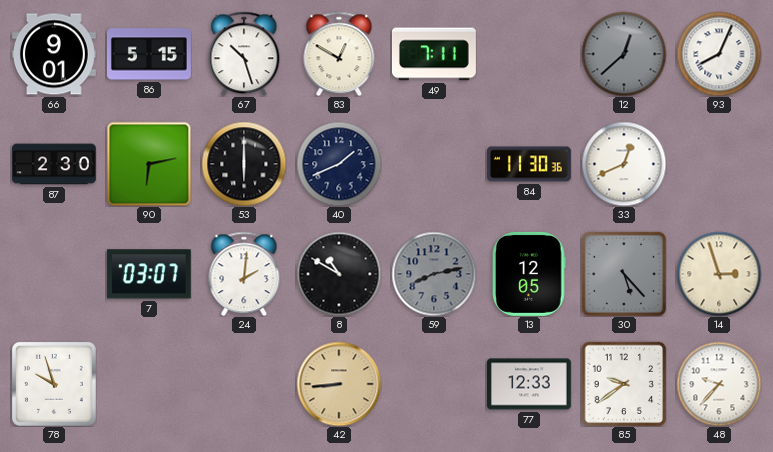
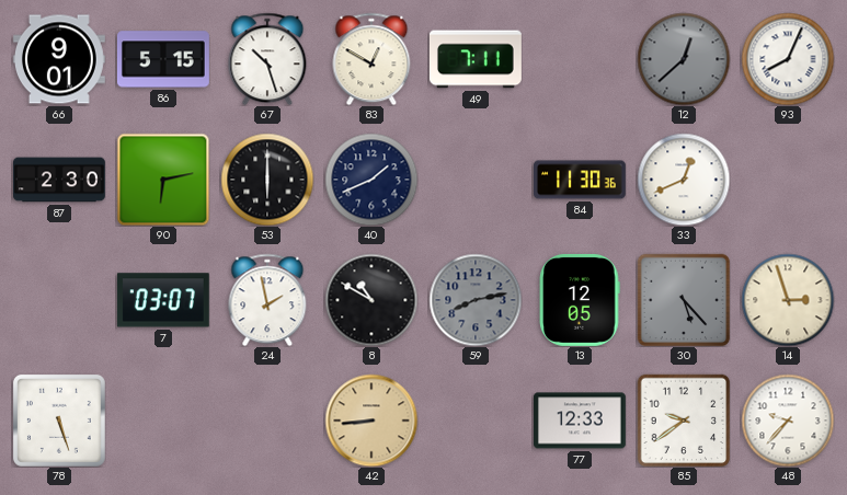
24: 2:01 -> 1:58
78: 9:57 -> 5:27
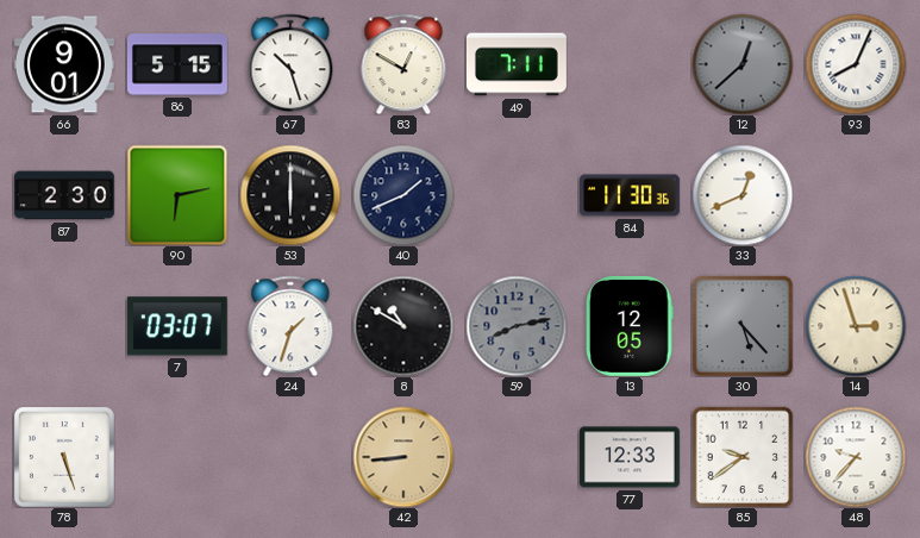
24: 1:58 -> 1:33
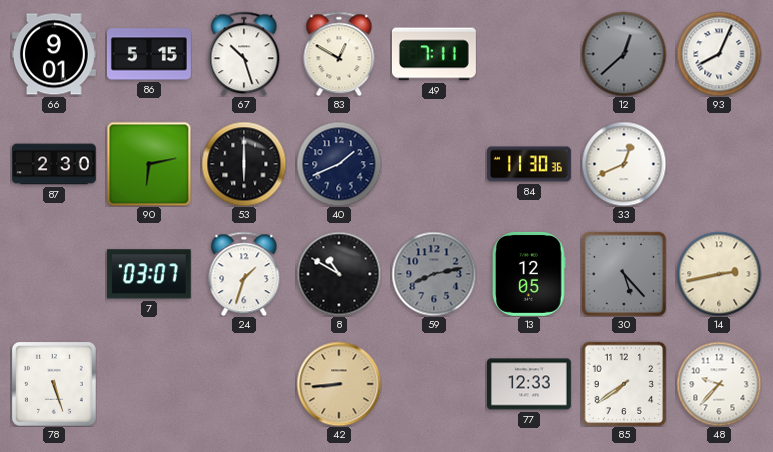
14: 2:57 -> 2:43
85: 9:39 -> 7:39
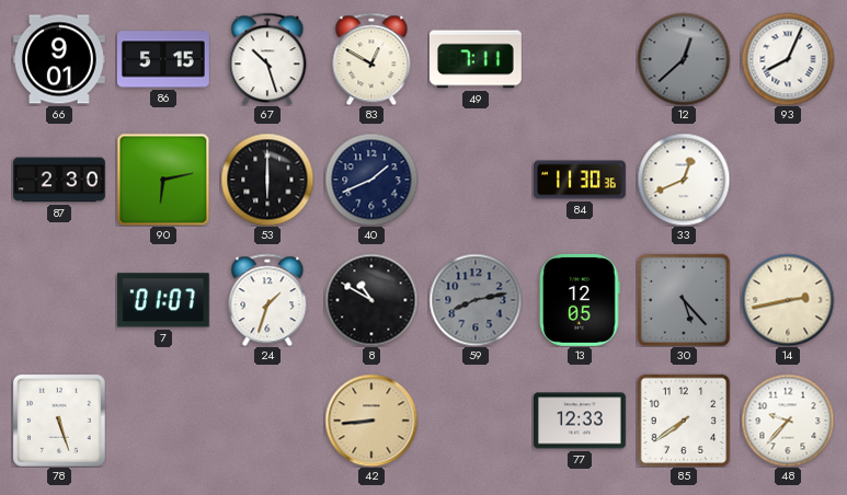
7: 03:07 -> 01:07
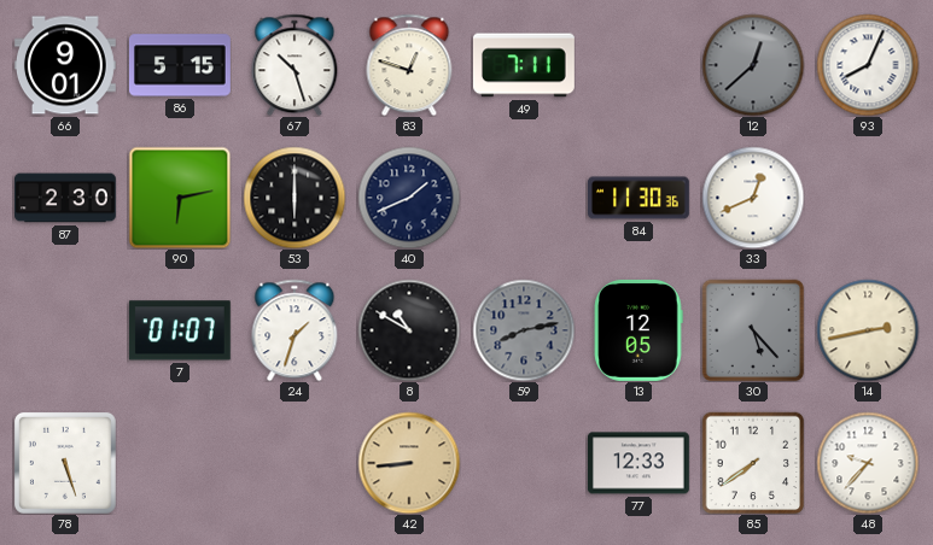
83: 12:50 -> 12:48
